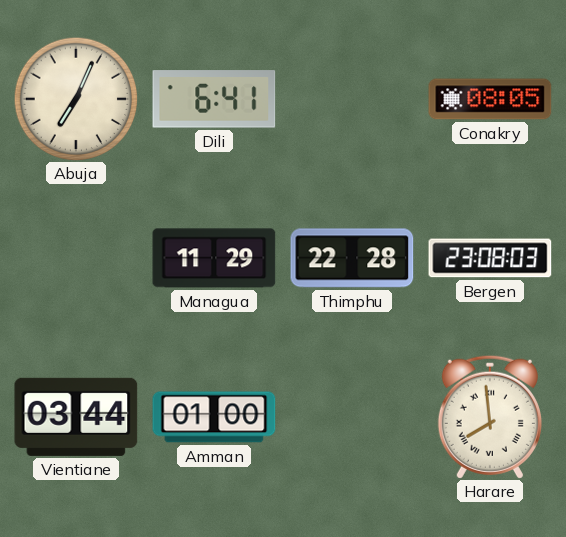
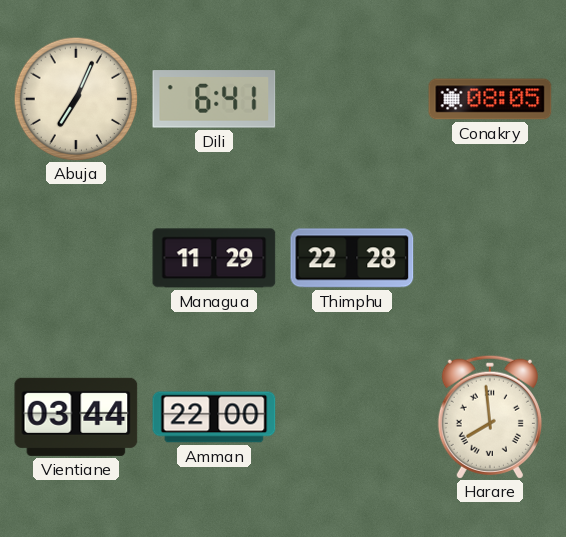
Bergen: 23:08 -> none
Amman: 01:00 -> 22:00
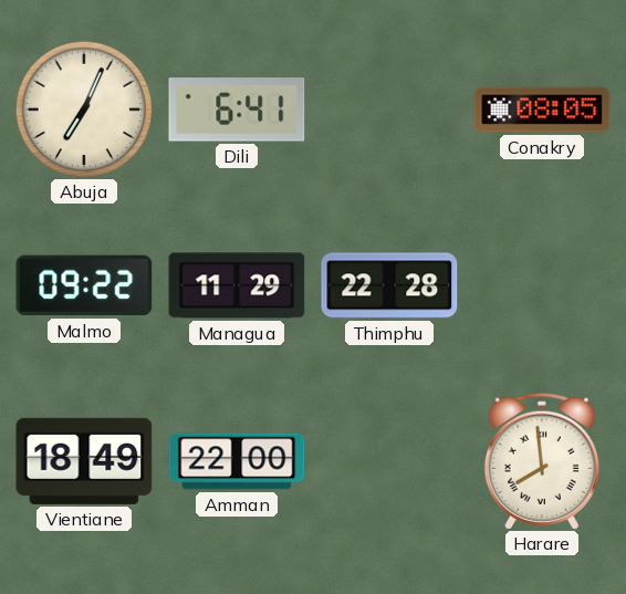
Malmo: none -> 09:22
Vientiane: 03:44 -> 18:49
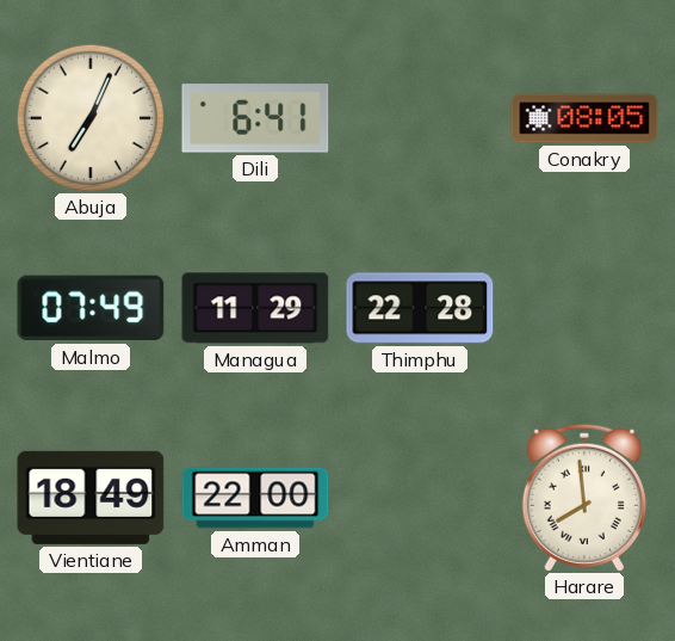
Malmo: 09:22 -> 07:49
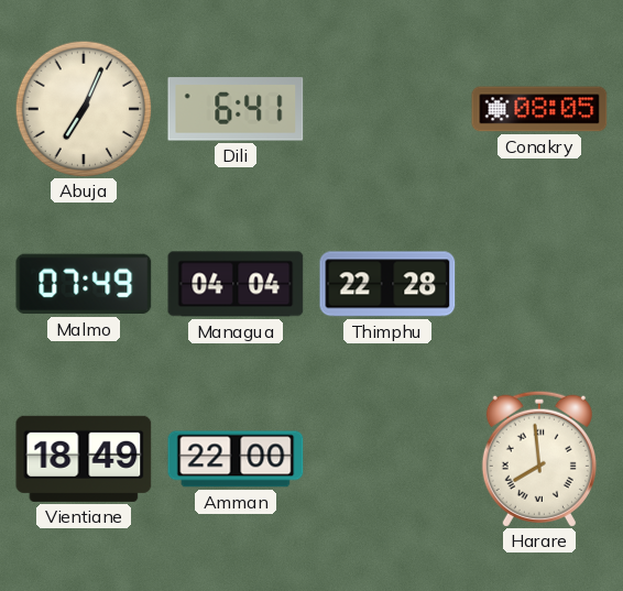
Managua: 11:29 -> 04:04
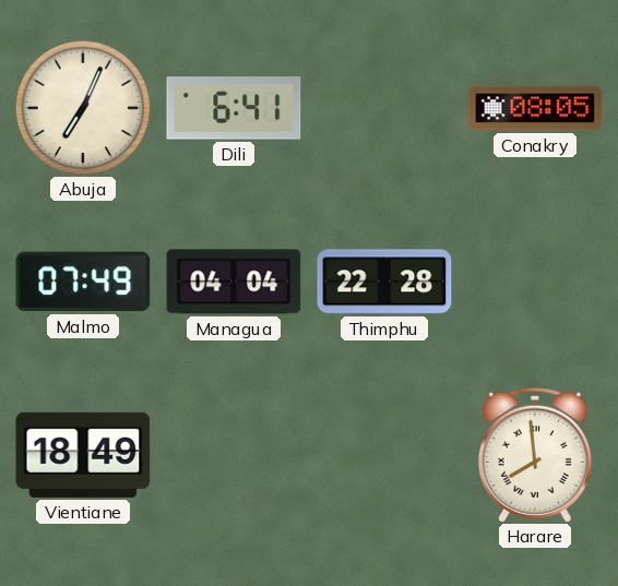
Amman: 22:00 -> none
